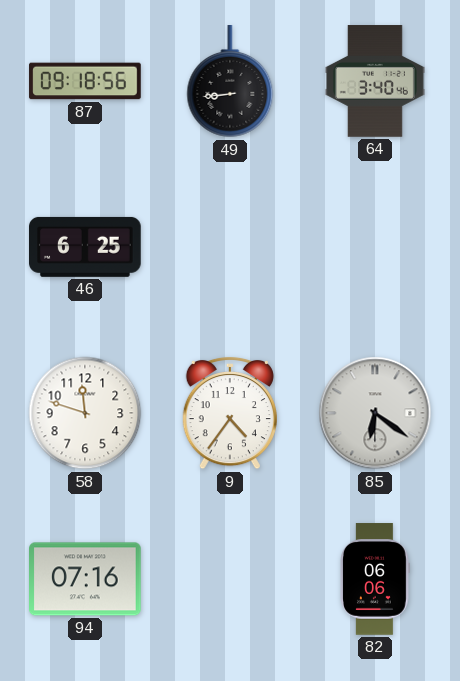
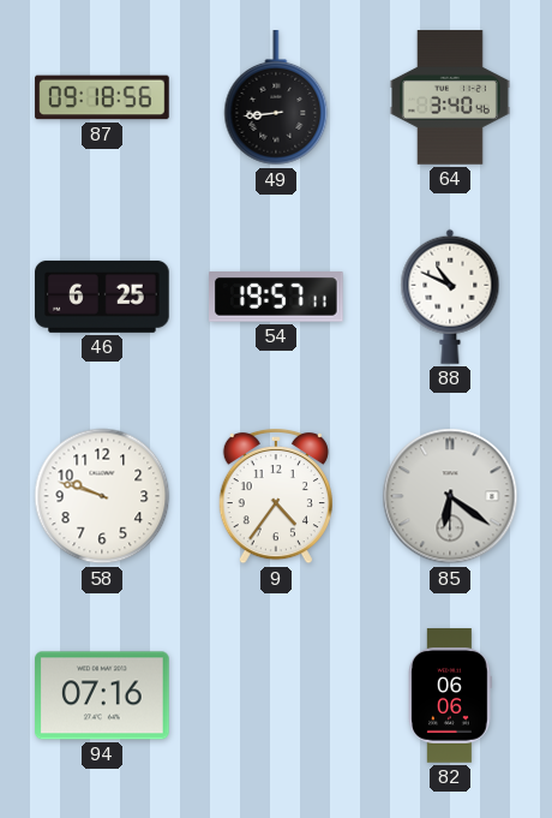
54: none -> 19:57
88: none -> 10:49
58: 11:48 -> 9:48
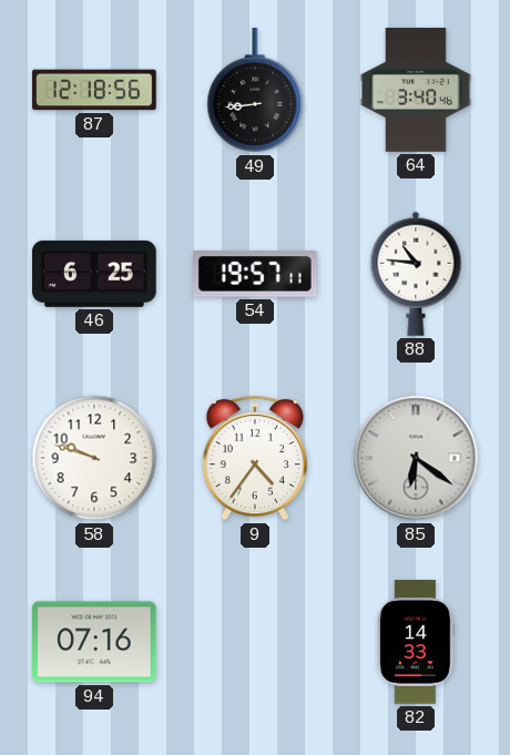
87: 09:18 -> 12:18
88: 10:49 -> 10:46
82: 06:06 -> 14:33
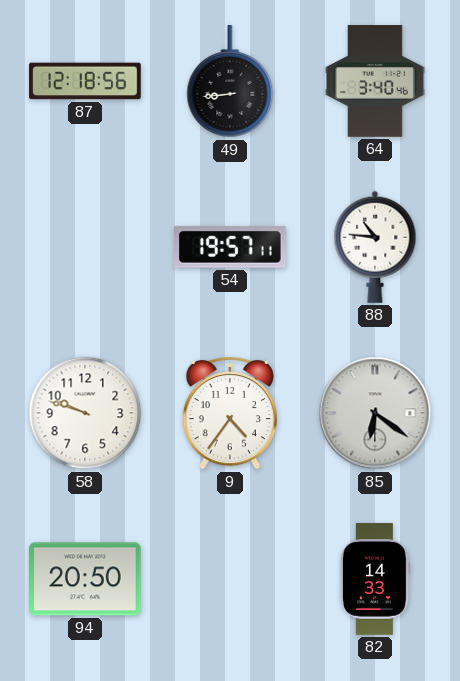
46: 6:25 -> none
94: 07:16 -> 20:50
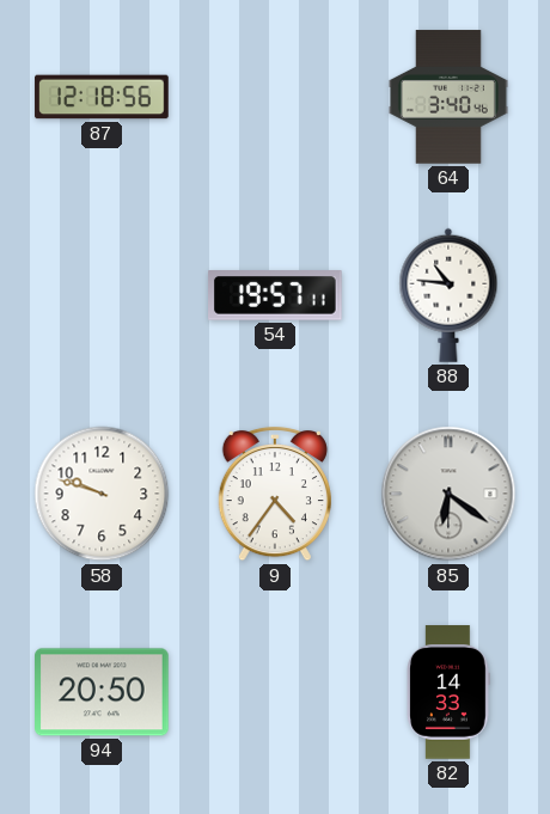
49: 8:44 -> none
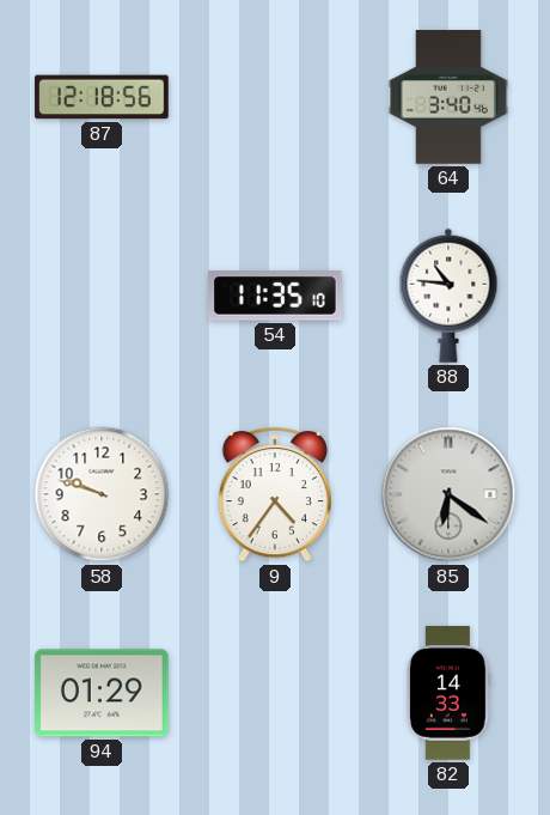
54: 19:57 -> 11:35
94: 20:50 -> 01:29
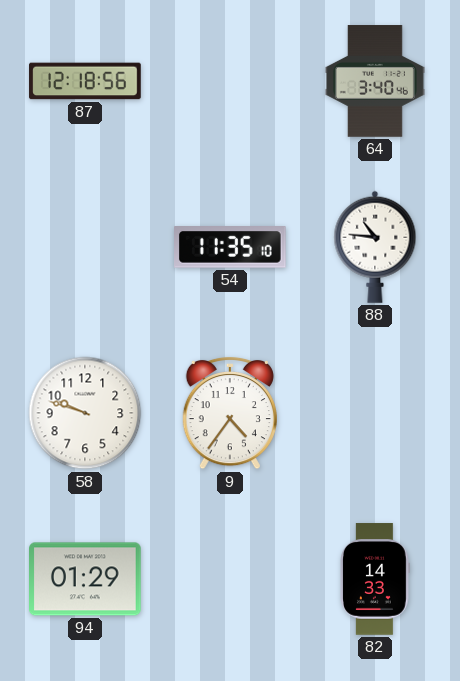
85: 6:21 -> none
